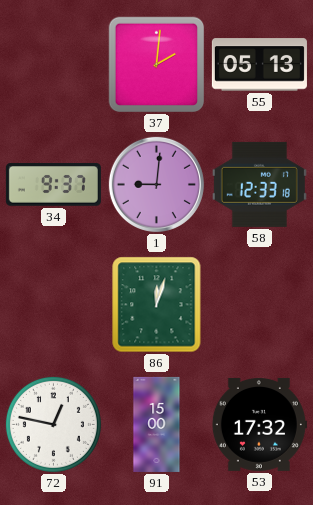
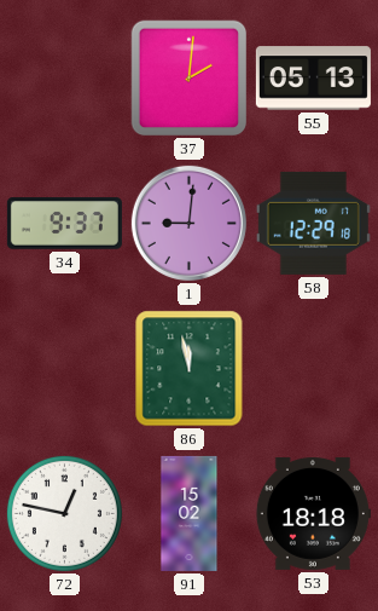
58: 12:33 -> 12:29
86: 12:03 -> 11:58
91: 15:00 -> 15:02
53: 17:32 -> 18:18
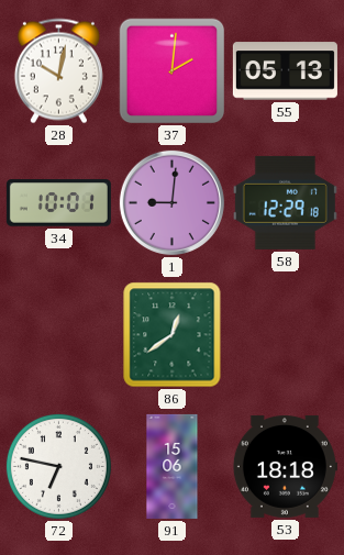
28: none -> 10:02
34: 9:37 -> 10:01
86: 11:58 -> 12:39
72: 12:47 -> 6:47
91: 15:02 -> 15:06
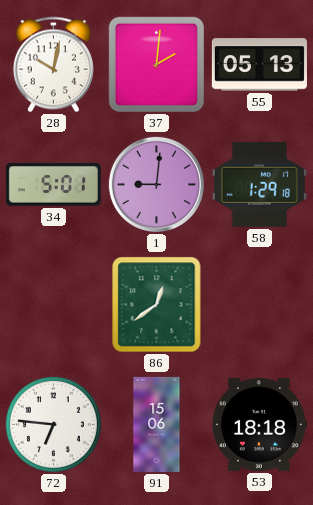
34: 10:01 -> 5:01
58: 12:29 -> 1:29
72: 6:47 -> 6:46
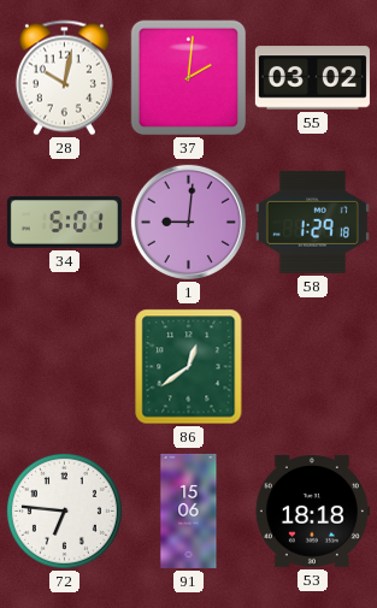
55: 05:13 -> 03:02
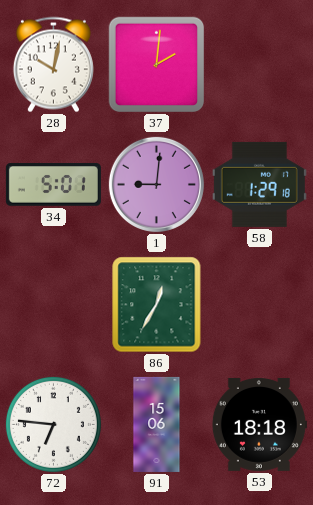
55: 03:02 -> none
86: 12:39 -> 12:35
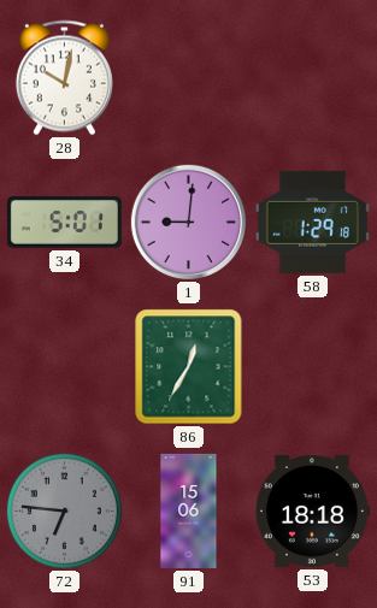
37: 2:01 -> none
72 dial: white -> grey
